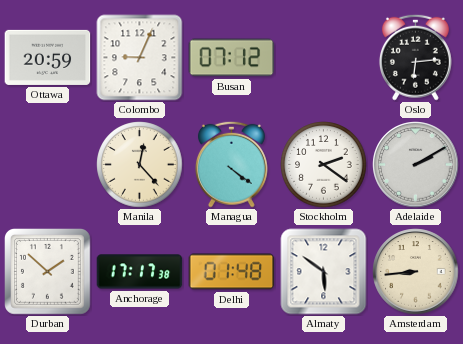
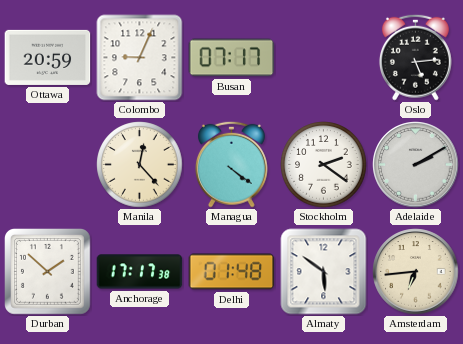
Busan: 07:12 -> 07:17
Oslo: 6:14 -> 5:14
Amsterdam: 8:44 -> 6:44
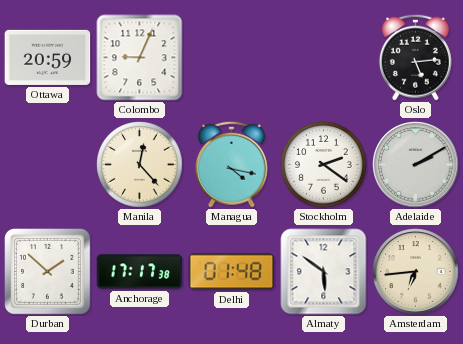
Busan: 07:17 -> none
Managua: 4:21 -> 4:17
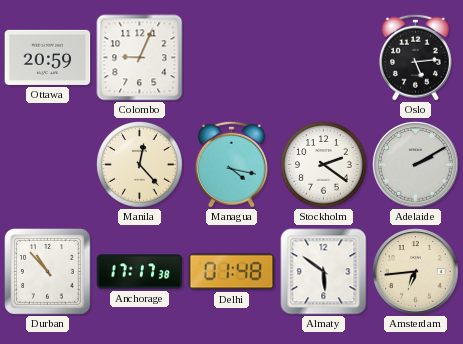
Durban: 1:52 -> 10:53
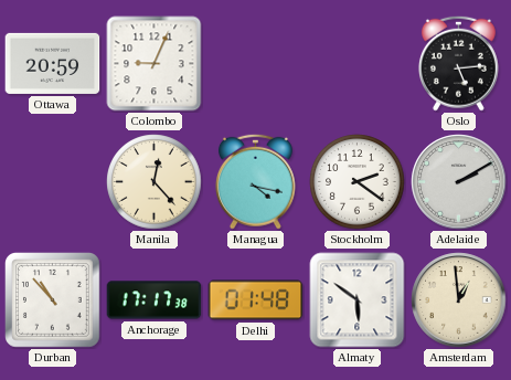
Amsterdam: 6:44 -> 12:59
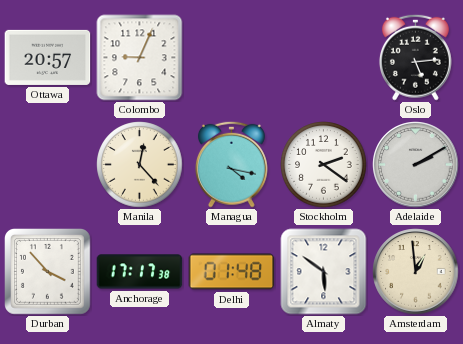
Ottawa: 20:59 -> 20:57
Durban: 10:53 -> 3:53
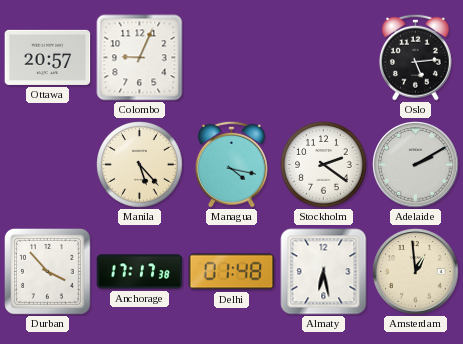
Manila: 12:23 -> 5:23
Almaty: 5:51 -> 6:28
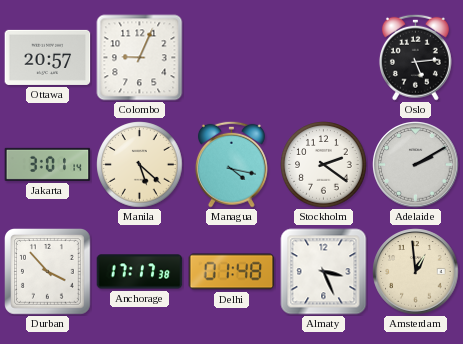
Jakarta: none -> 3:01
Manila: 5:23 -> 5:22
Almaty: 6:28 -> 3:26
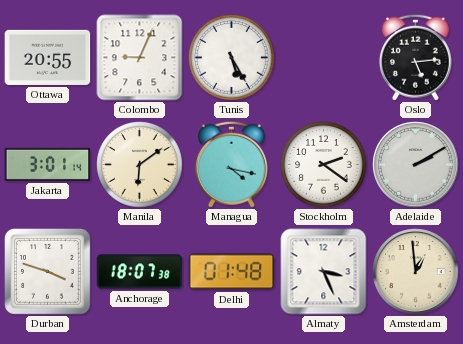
Ottawa: 20:57 -> 20:55
Tunis: none -> 5:25
Manila: 5:22 -> 6:09
Durban: 3:53 -> 3:48
Anchorage: 17:17 -> 18:07
